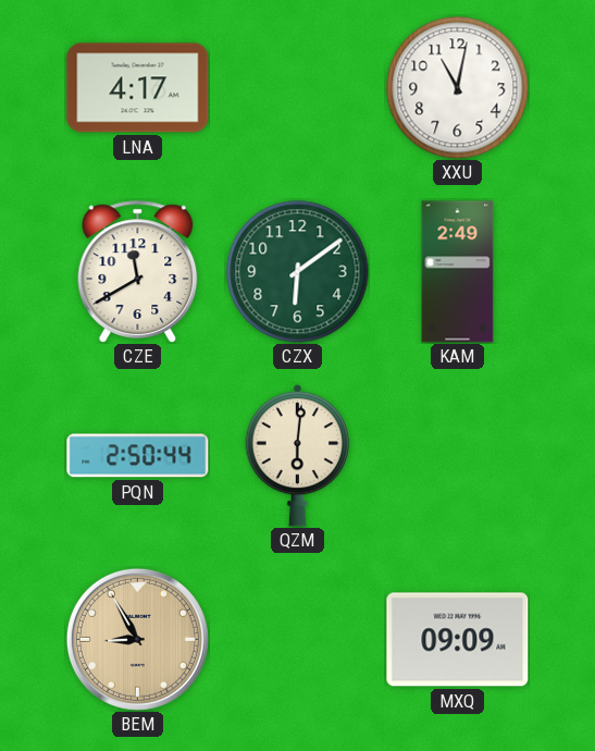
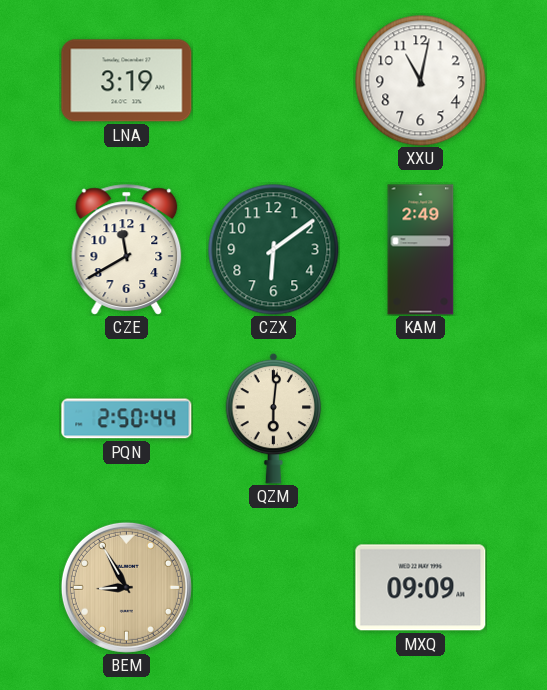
LNA: 4:17 -> 3:19
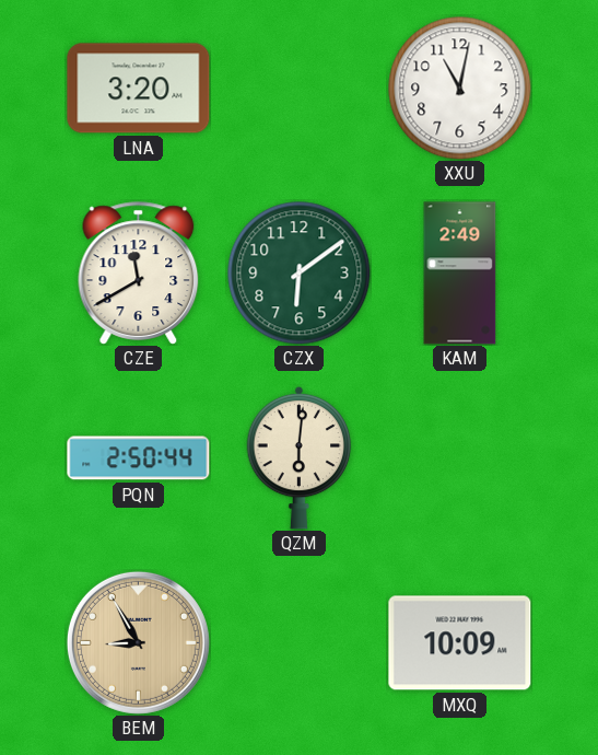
LNA: 3:19 -> 3:20
MXQ: 09:09 -> 10:09
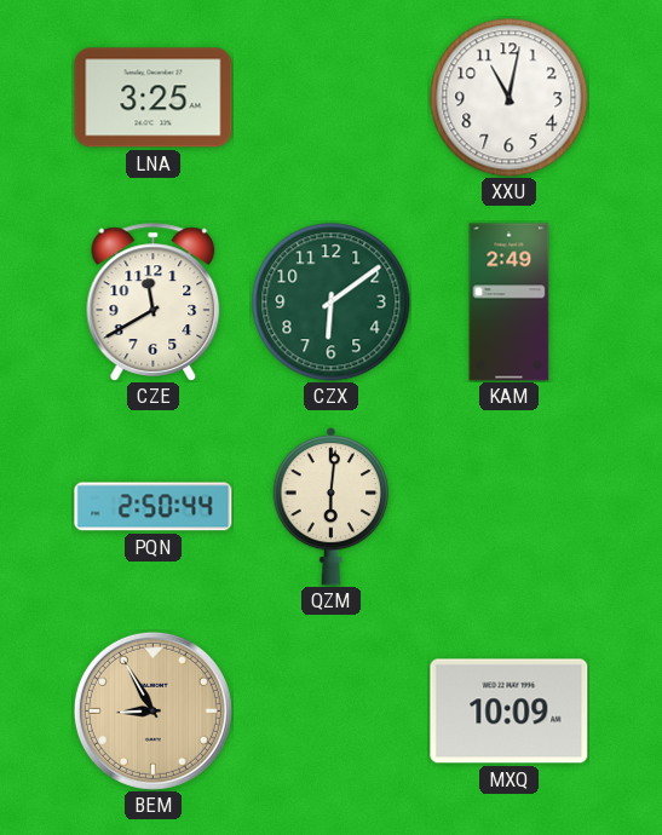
LNA: 3:20 -> 3:25
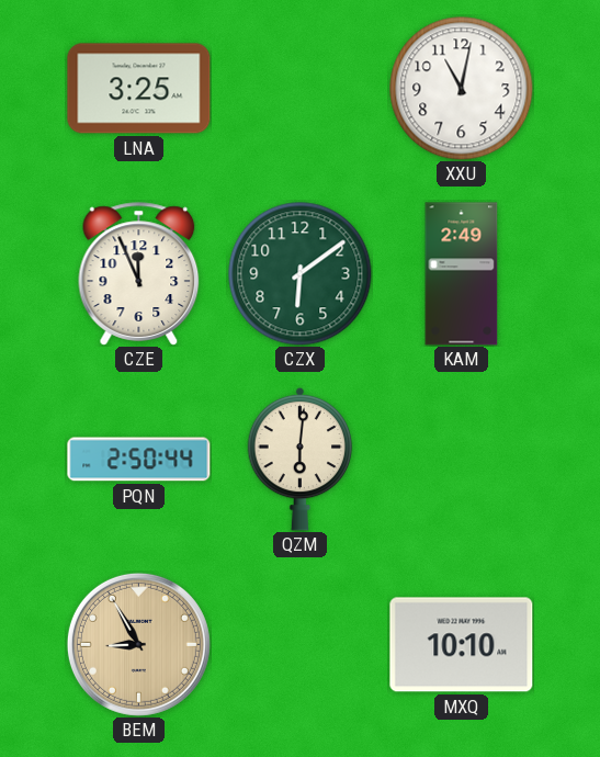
CZE: 11:40 -> 11:56
MXQ: 10:09 -> 10:10
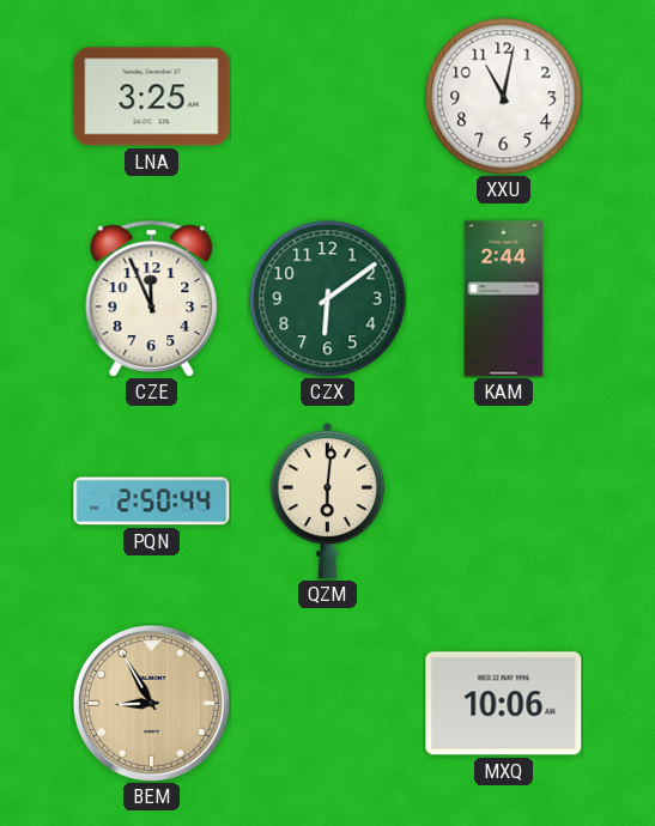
KAM: 2:49 -> 2:44
MXQ: 10:10 -> 10:06
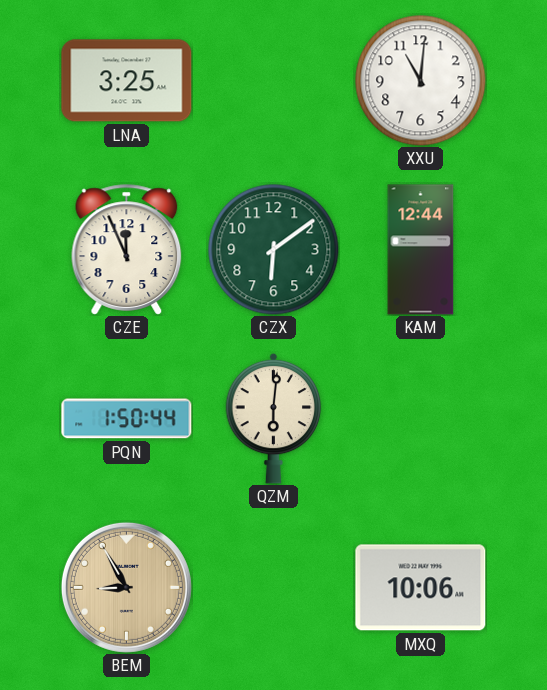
XXU: 11:02 -> 11:01
KAM: 2:44 -> 12:44
PQN: 2:50 -> 1:50
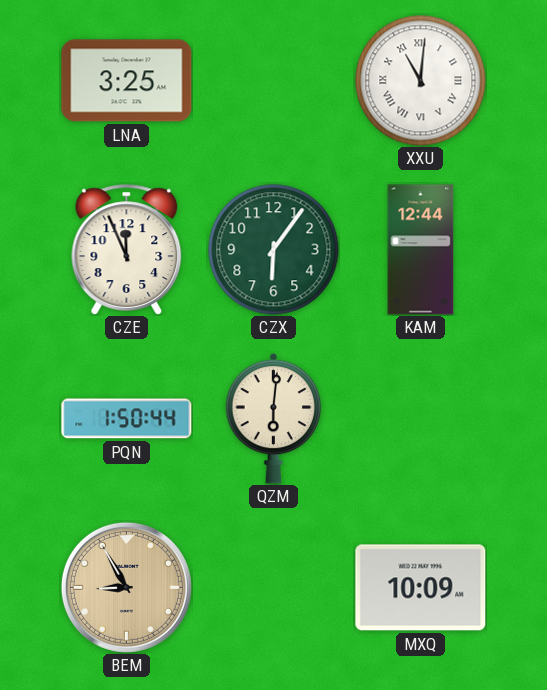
XXU numerals: Arabic -> Roman
CZX: 6:09 -> 6:06
MXQ: 10:06 -> 10:09
